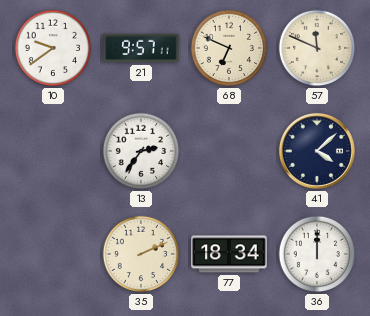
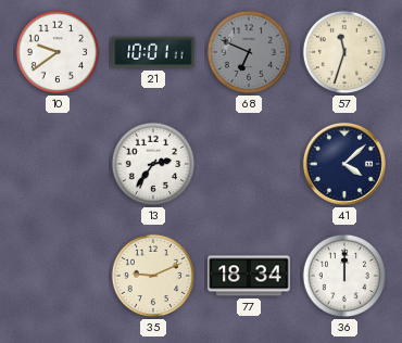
21: 9:57 -> 10:01
68 dial: cream -> grey
57: 11:49 -> 11:33
35: 2:11 -> 9:11
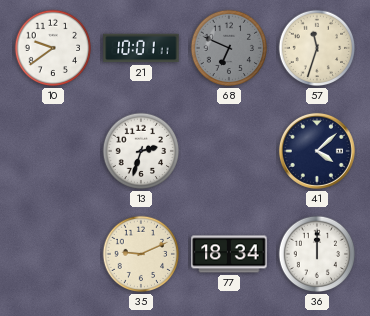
13: 2:36 -> 2:33
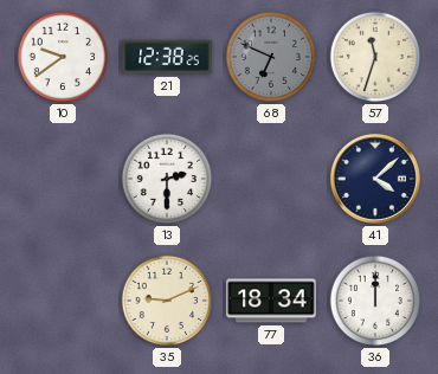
21: 10:01 -> 12:38
13: 2:33 -> 2:30
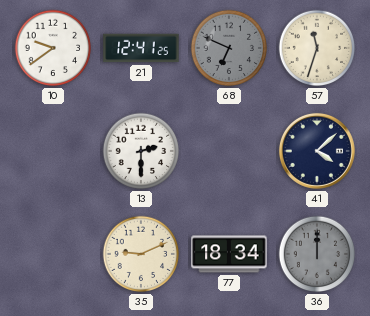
21: 12:38 -> 12:41
36 dial: white -> grey
